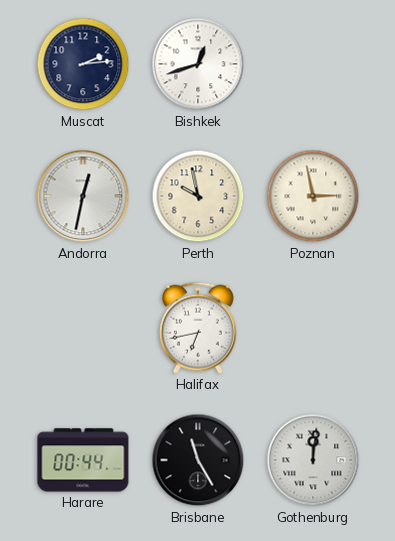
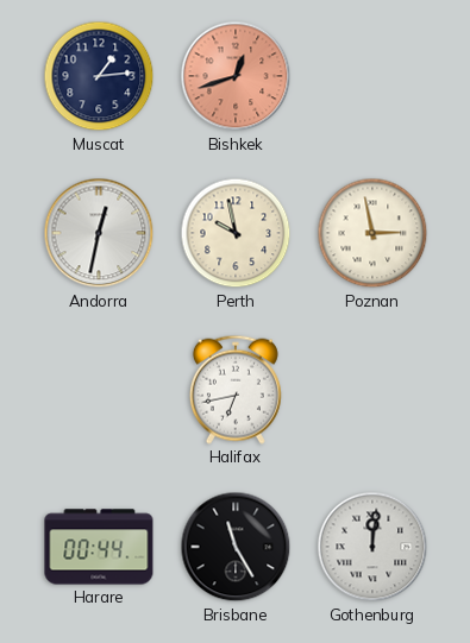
Muscat: 2:14 -> 1:14
Bishkek dial: white -> salmon
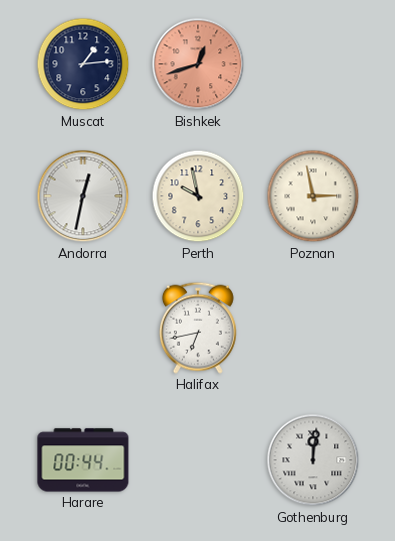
Brisbane: 11:25 -> none
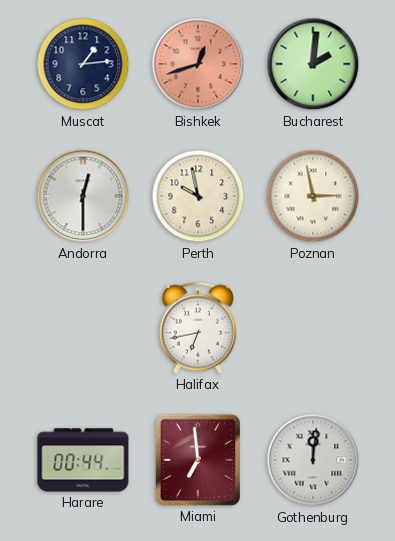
Bucharest: none -> 2:01
Andorra: 12:32 -> 12:30
Miami: none -> 6:59
